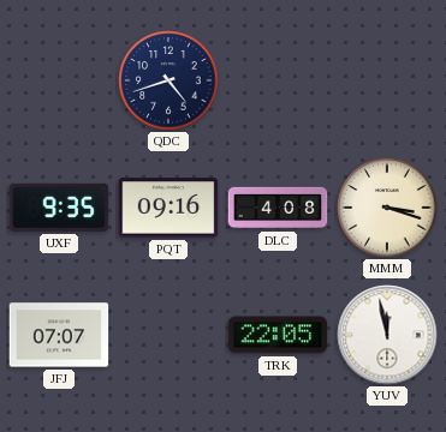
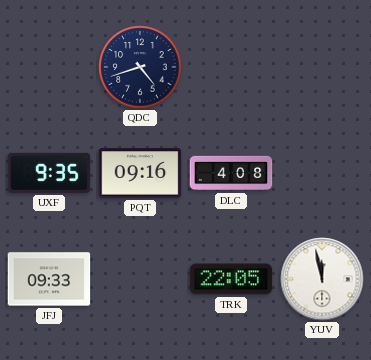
MMM: 3:18 -> none
JFJ: 07:07 -> 09:33
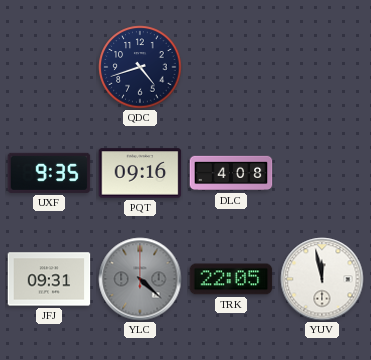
JFJ: 09:33 -> 09:31
YLC: none -> 4:22
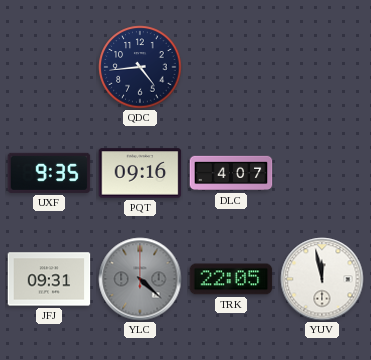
QDC: 4:42 -> 4:44
DLC: 4:08 -> 4:07
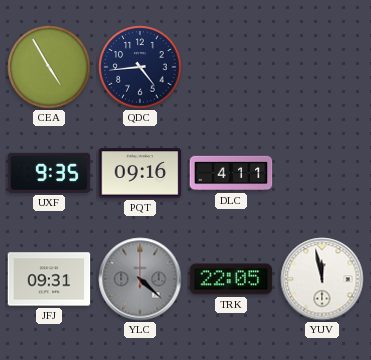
CEA: none -> 4:55
DLC: 4:07 -> 4:11
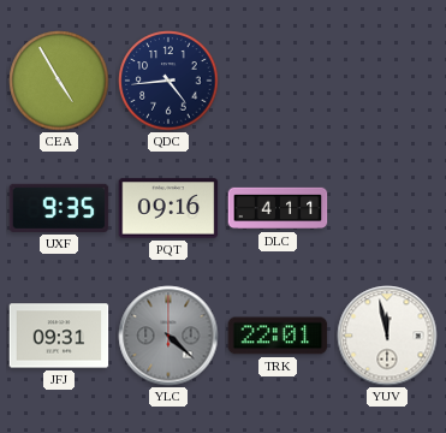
TRK: 22:05 -> 22:01
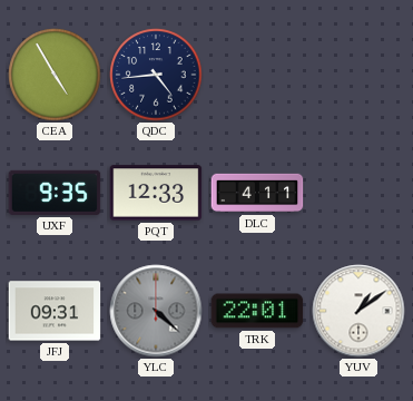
PQT: 09:16 -> 12:33
YUV: 11:58 -> 1:09
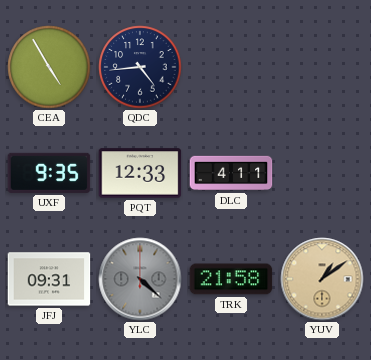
TRK: 22:01 -> 21:58
YUV dial: white -> champagne
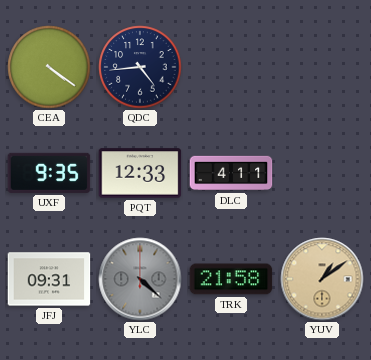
CEA: 4:55 -> 4:21
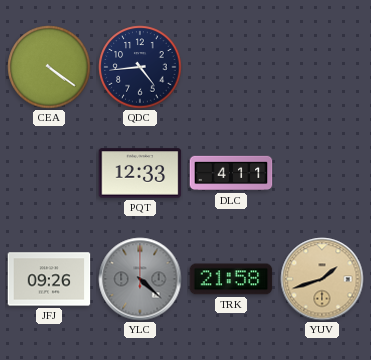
UXF: 9:35 -> none
JFJ: 09:31 -> 09:26
YUV: 1:09 -> 1:42
